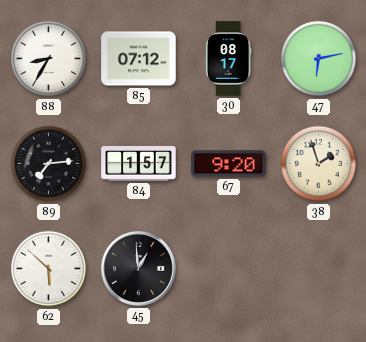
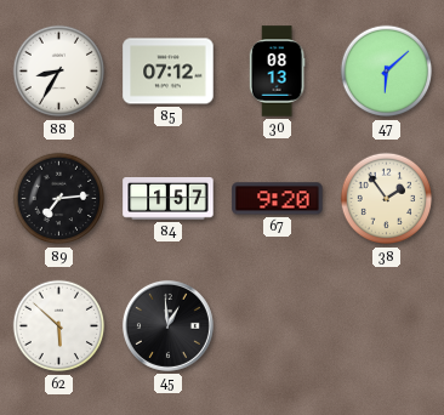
30: 08:17 -> 08:13
47: 6:13 -> 6:08
38: 1:57 -> 1:54
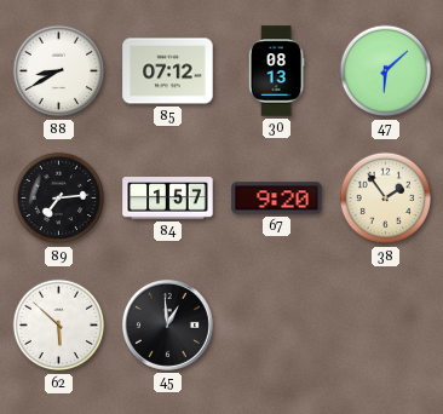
88: 8:35 -> 8:40
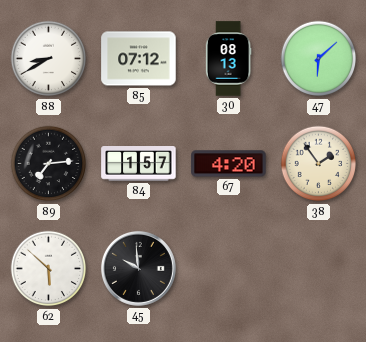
67: 9:20 -> 4:20
45: 12:59 -> 9:59
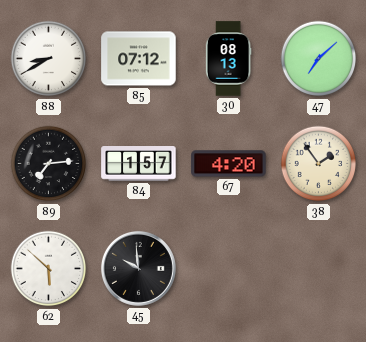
47: 6:08 -> 7:08
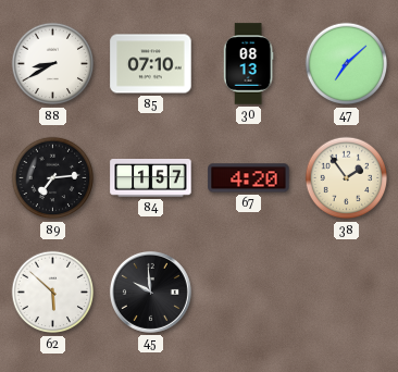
85: 07:12 -> 07:10
